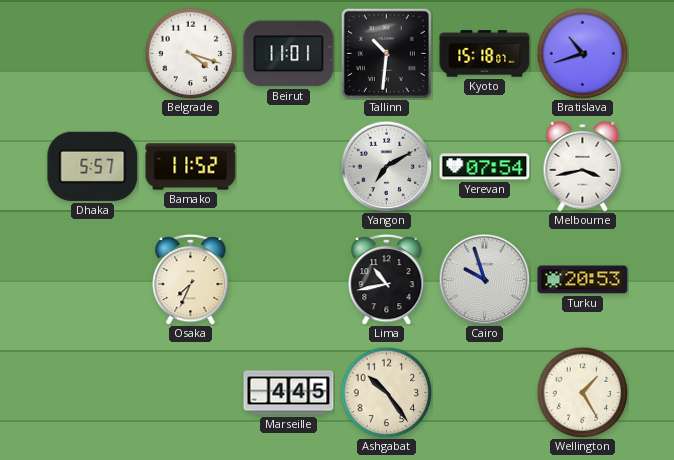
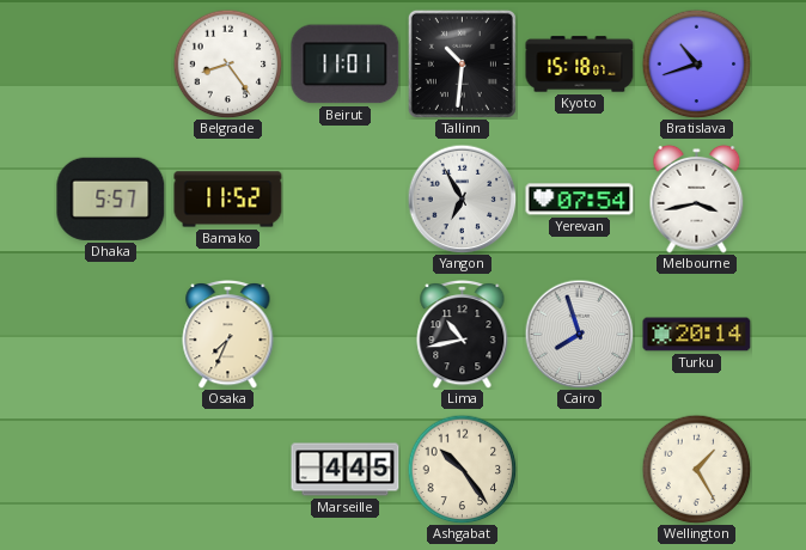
Belgrade: 4:18 -> 8:24
Yangon: 7:10 -> 6:55
Cairo: 9:57 -> 7:57
Turku: 20:53 -> 20:14
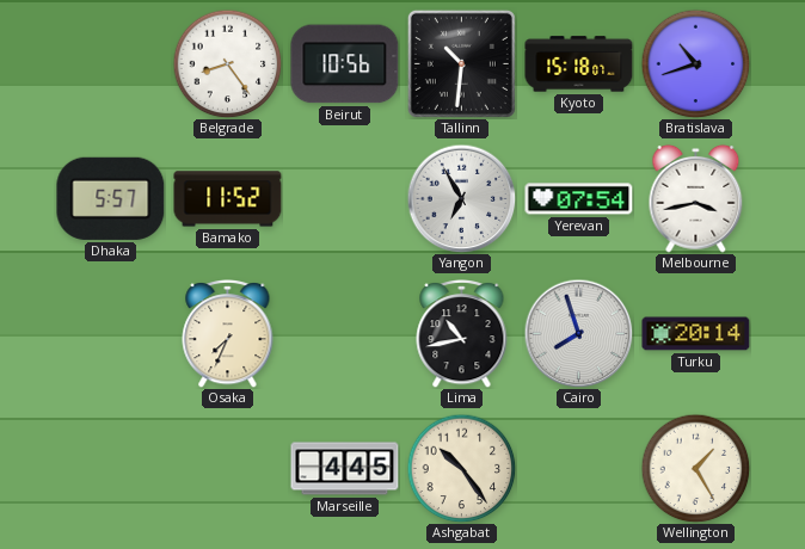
Beirut: 11:01 -> 10:56
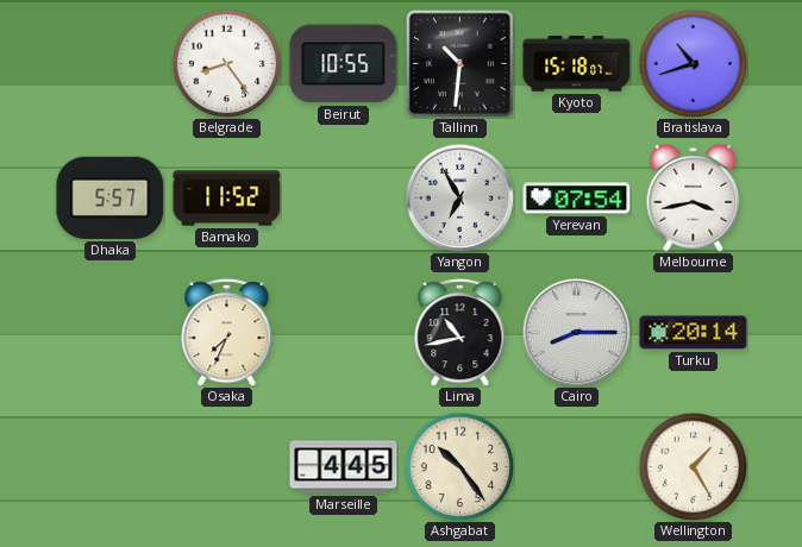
Beirut: 10:56 -> 10:55
Cairo: 7:57 -> 8:15
